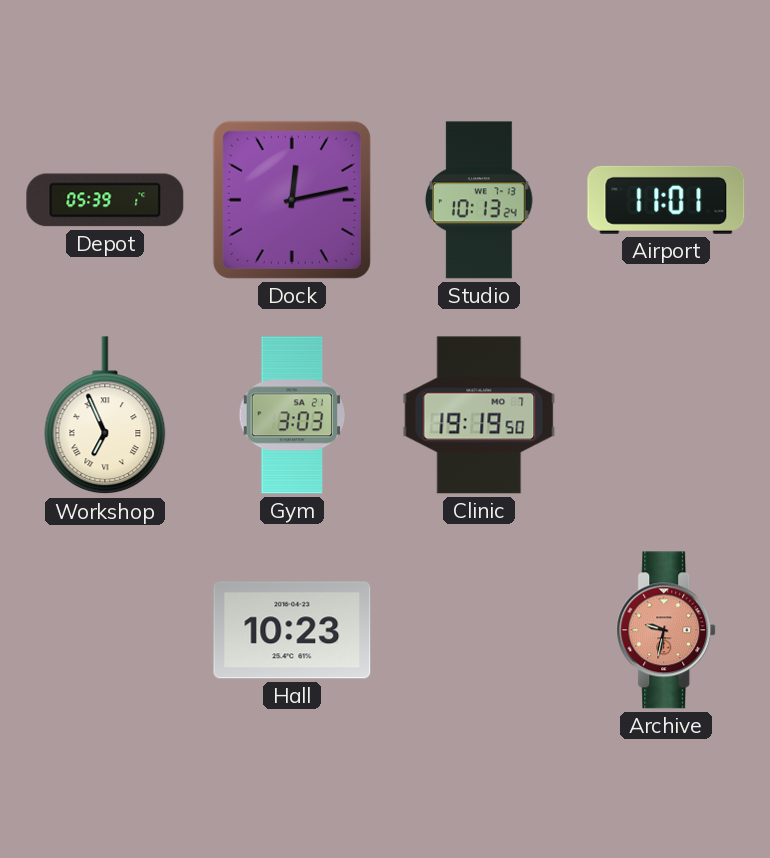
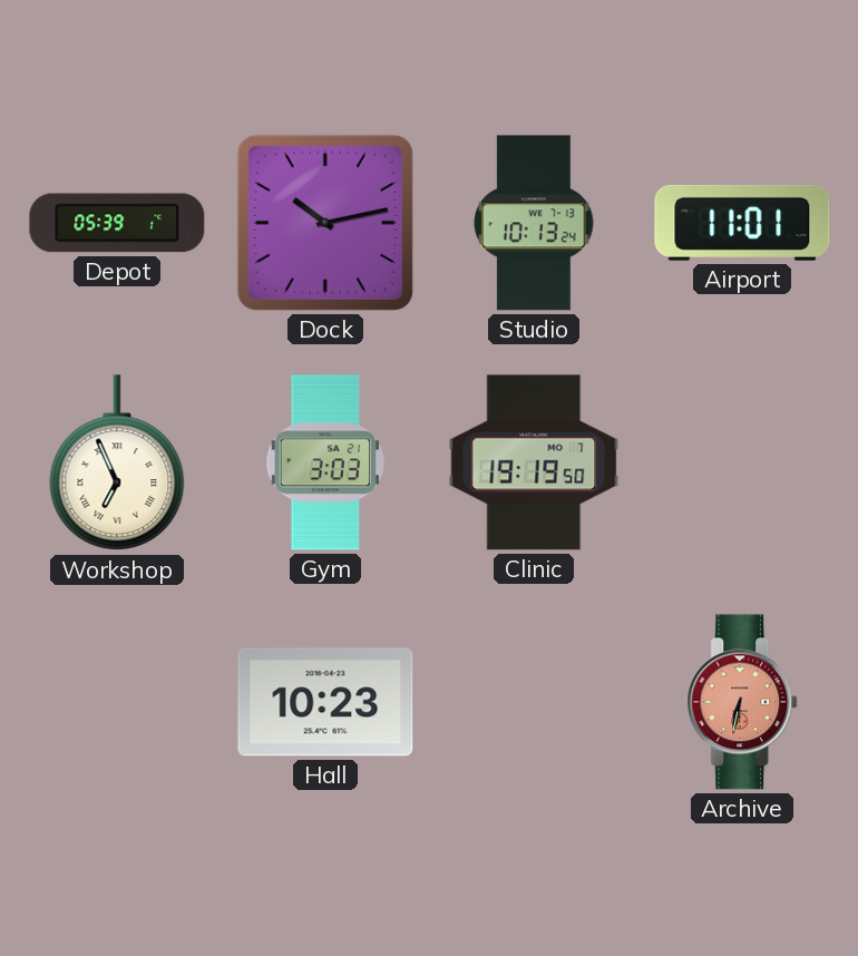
Dock: 12:13 -> 10:13
Archive: 9:32 -> 6:32
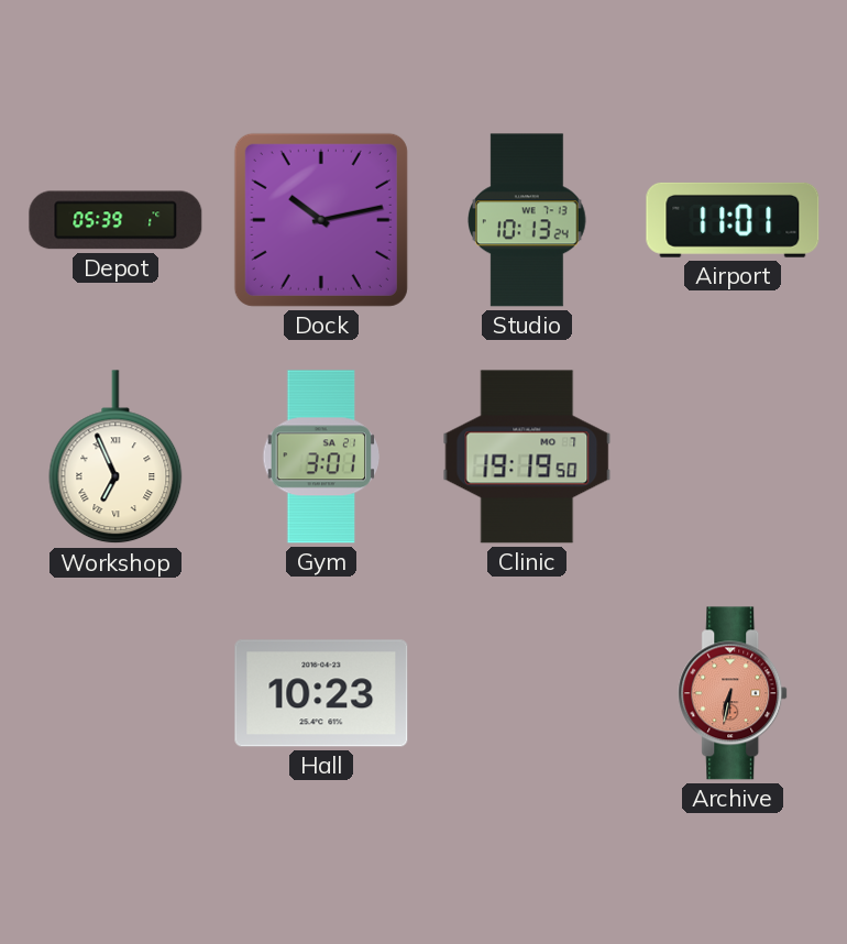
Gym: 3:03 -> 3:01
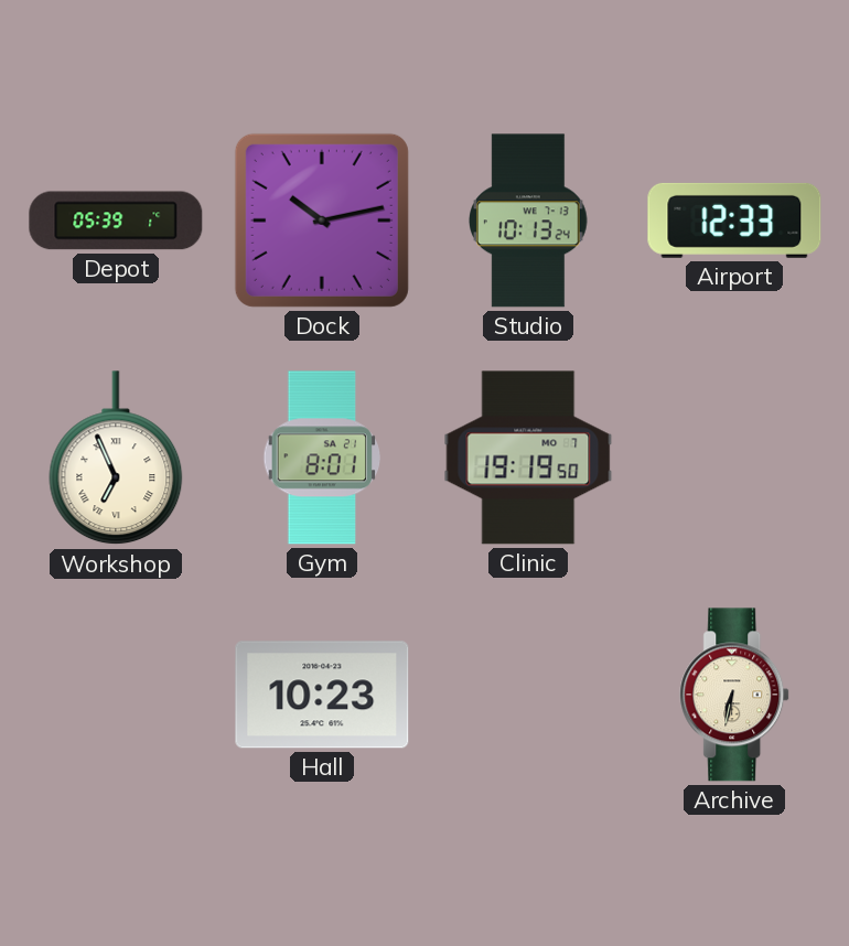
Airport: 11:01 -> 12:33
Gym: 3:01 -> 8:01
Archive dial: salmon -> cream
